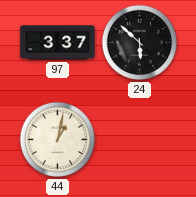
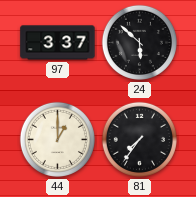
44: 1:02 -> 1:00
81: none -> 7:36
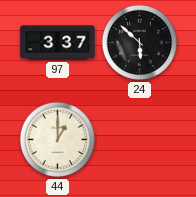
81: 7:36 -> none
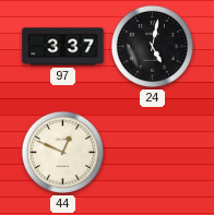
24: 5:52 -> 5:02
44: 1:00 -> 12:49
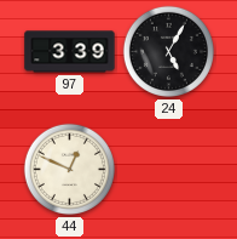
97: 3:37 -> 3:39
24: 5:02 -> 5:05
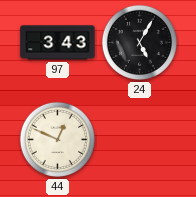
97: 3:39 -> 3:43
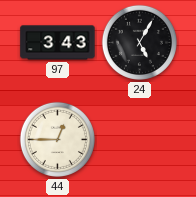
44: 12:49 -> 12:45
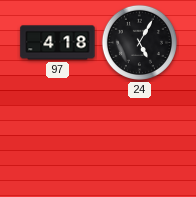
97: 3:43 -> 4:18
44: 12:45 -> none
